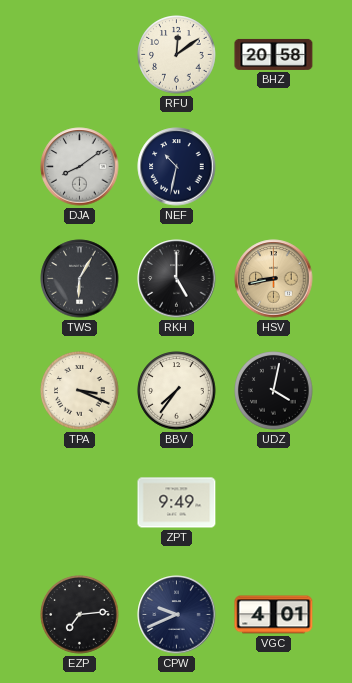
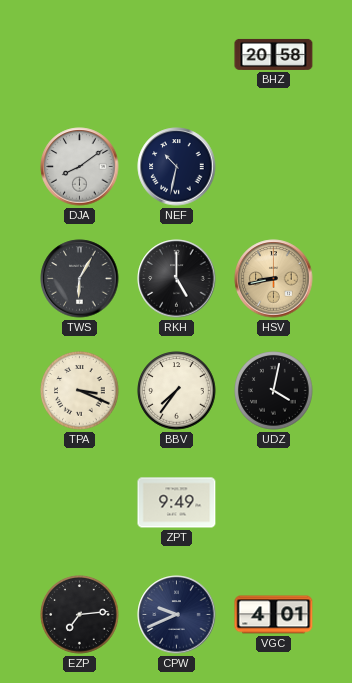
RFU: 12:09 -> none
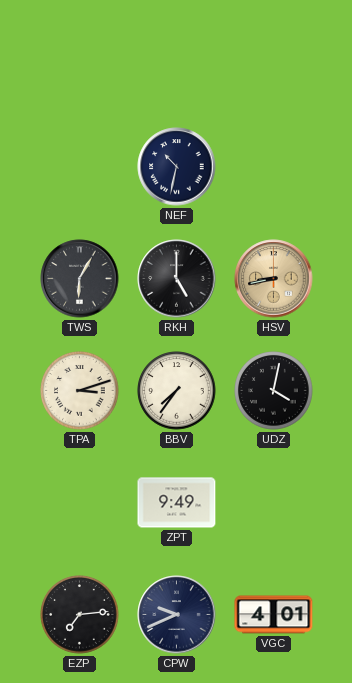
BHZ: 20:58 -> none
DJA: 8:09 -> none
TPA: 3:19 -> 3:12
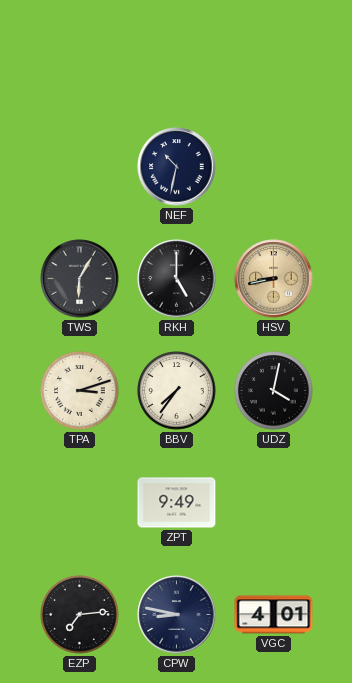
CPW: 9:41 -> 8:47
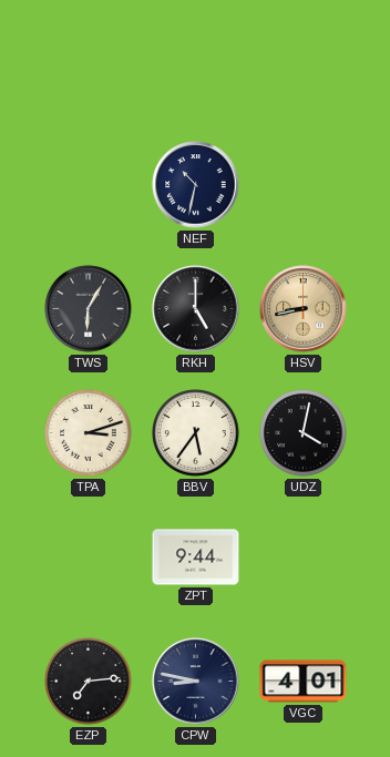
BBV: 7:36 -> 5:36
ZPT: 9:49 -> 9:44
